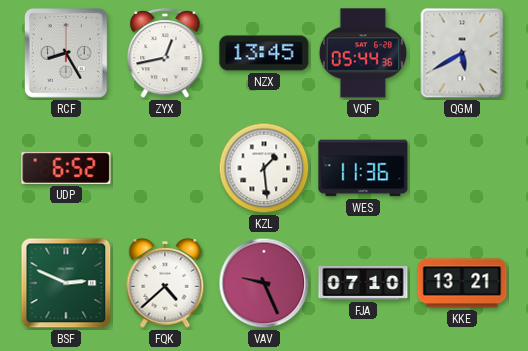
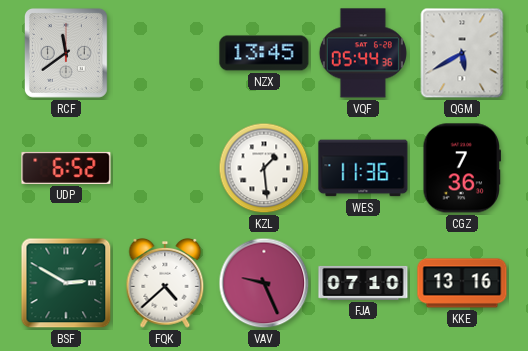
RCF: 8:25 -> 11:39
ZYX: 12:43 -> none
CGZ: none -> 7:36
BSF: 2:49 -> 2:50
KKE: 13:21 -> 13:16
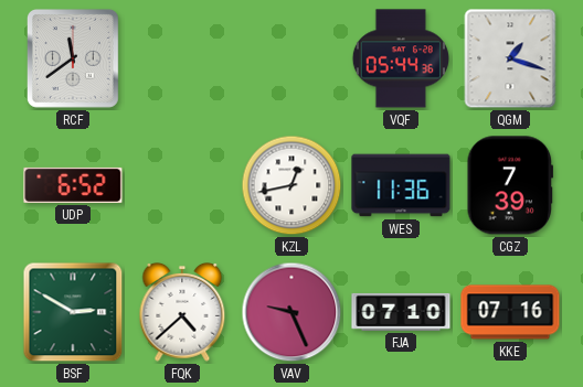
NZX: 13:45 -> none
QGM: 5:40 -> 1:18
KZL: 1:29 -> 12:43
CGZ: 7:36 -> 7:39
KKE: 13:16 -> 07:16
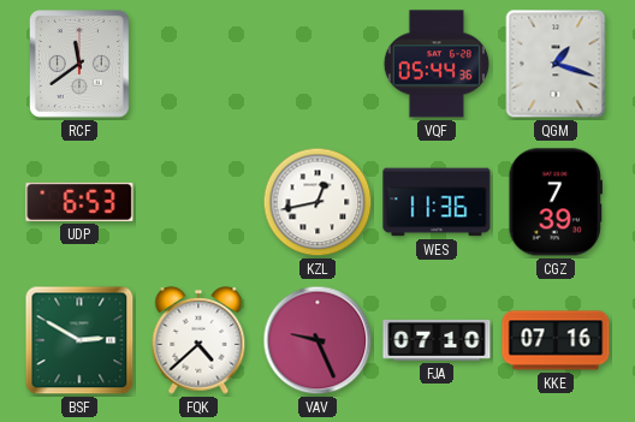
UDP: 6:52 -> 6:53
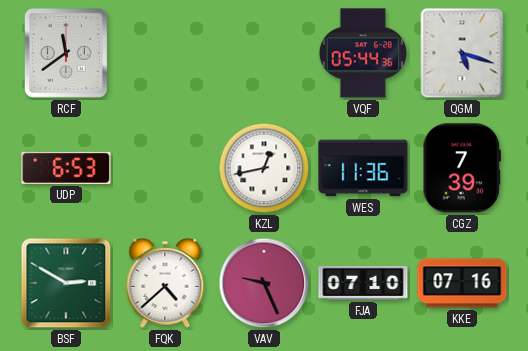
QGM: 1:18 -> 5:18
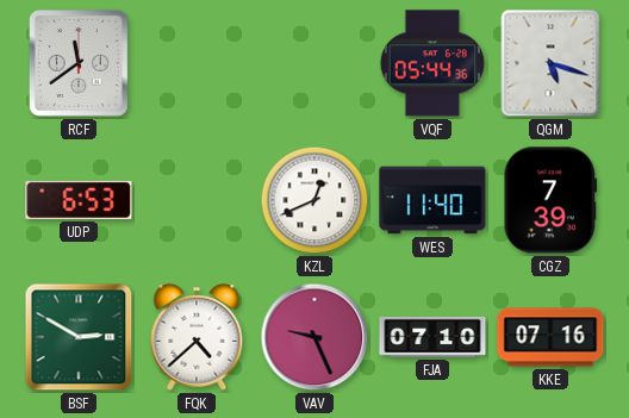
KZL: 12:43 -> 12:41
WES: 11:36 -> 11:40
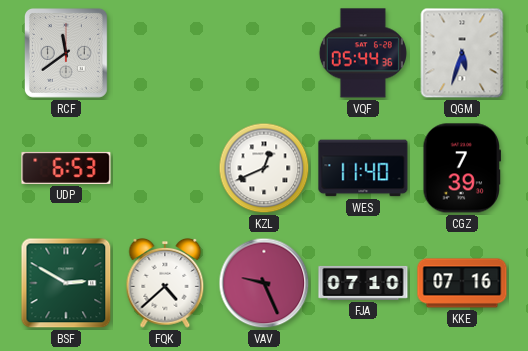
QGM: 5:18 -> 5:33
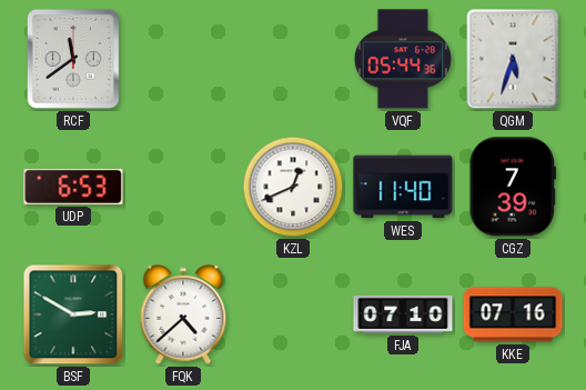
VAV: 9:26 -> none
